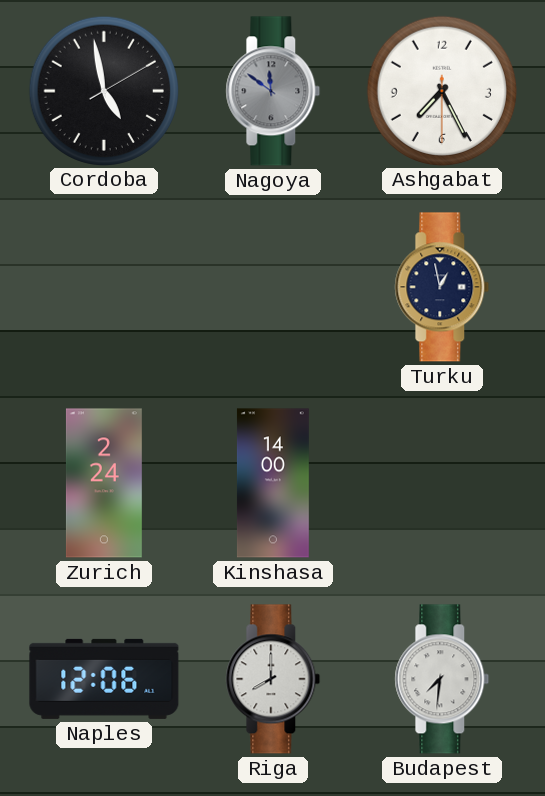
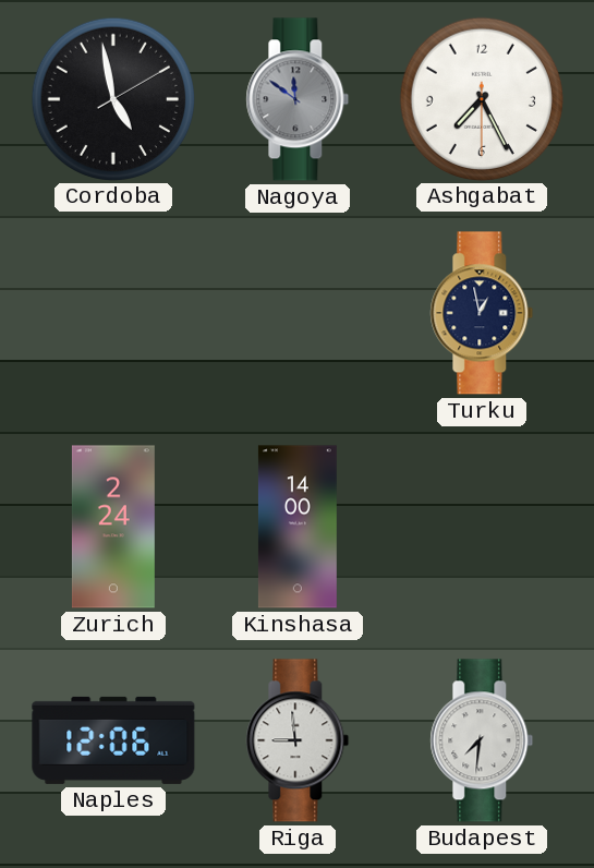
Riga: 8:00 -> 8:59
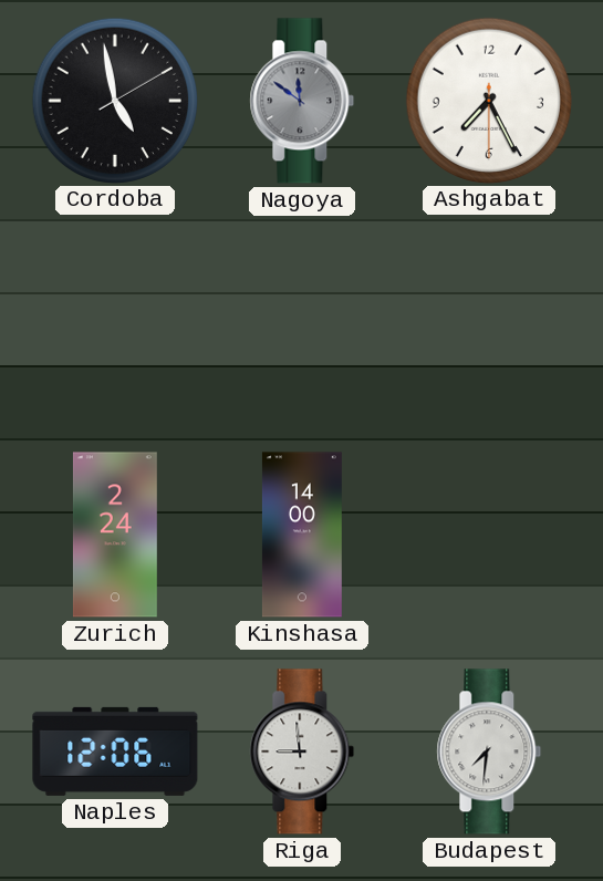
Turku: 12:58 -> none
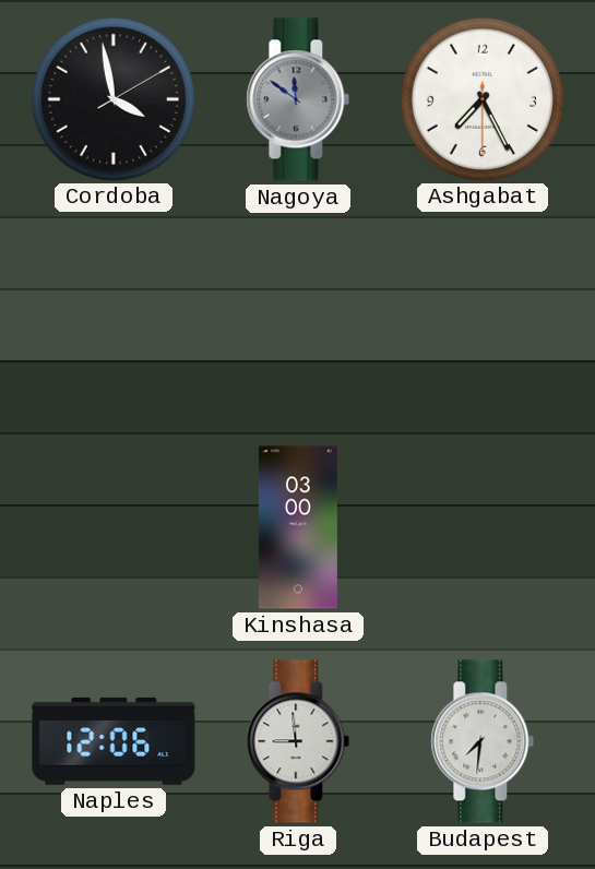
Cordoba: 4:58 -> 3:58
Zurich: 2:24 -> none
Kinshasa: 14:00 -> 03:00
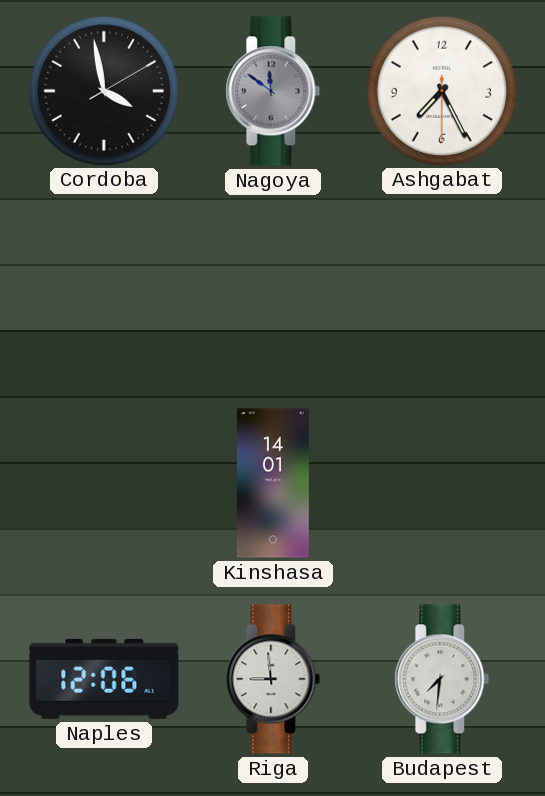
Kinshasa: 03:00 -> 14:01
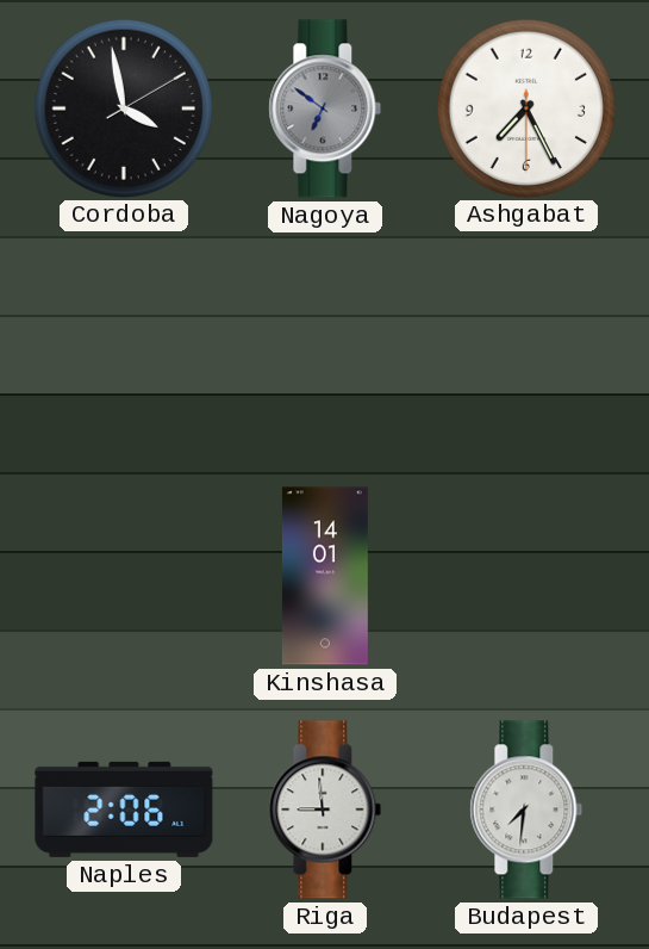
Nagoya: 11:51 -> 6:51
Naples: 12:06 -> 2:06
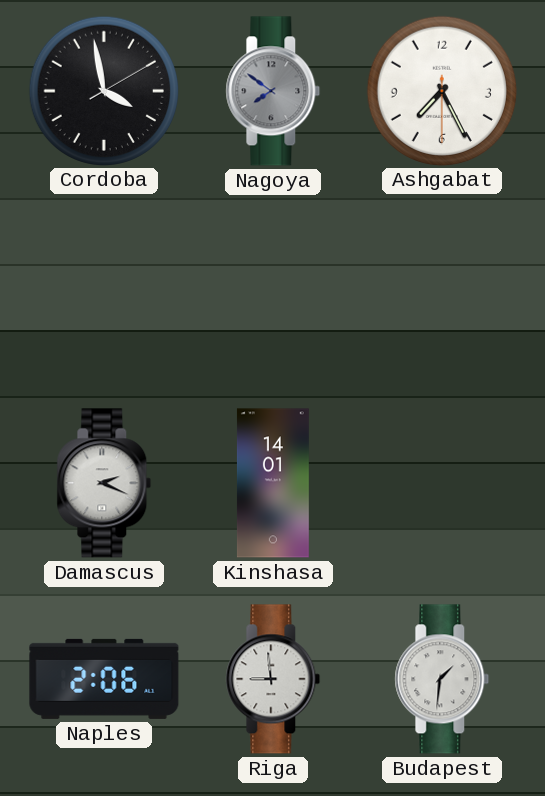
Nagoya: 6:51 -> 7:51
Damascus: none -> 2:19
Budapest: 7:31 -> 1:31
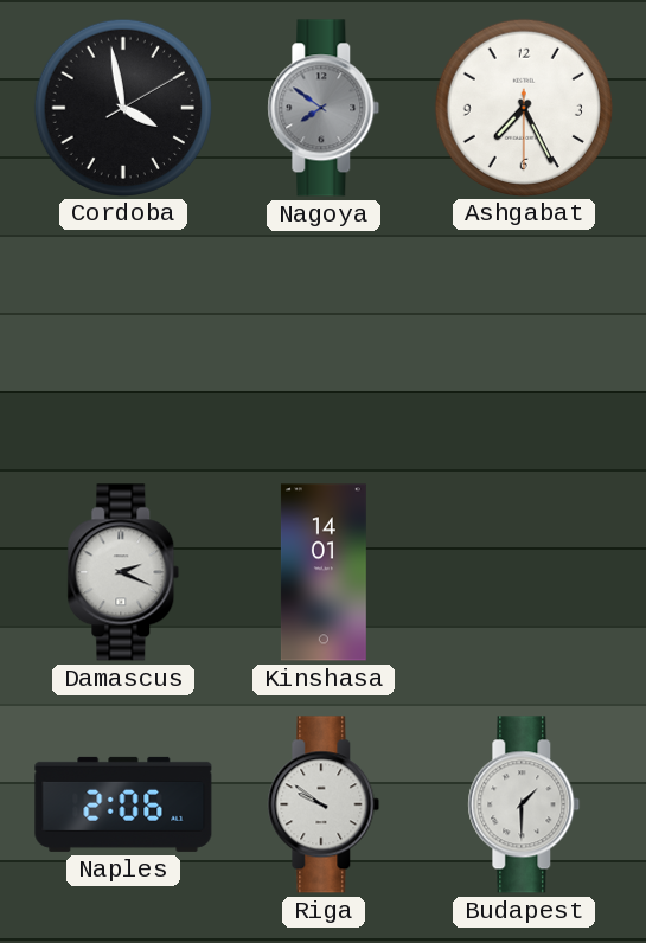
Riga: 8:59 -> 9:51
Budapest: 1:31 -> 1:30
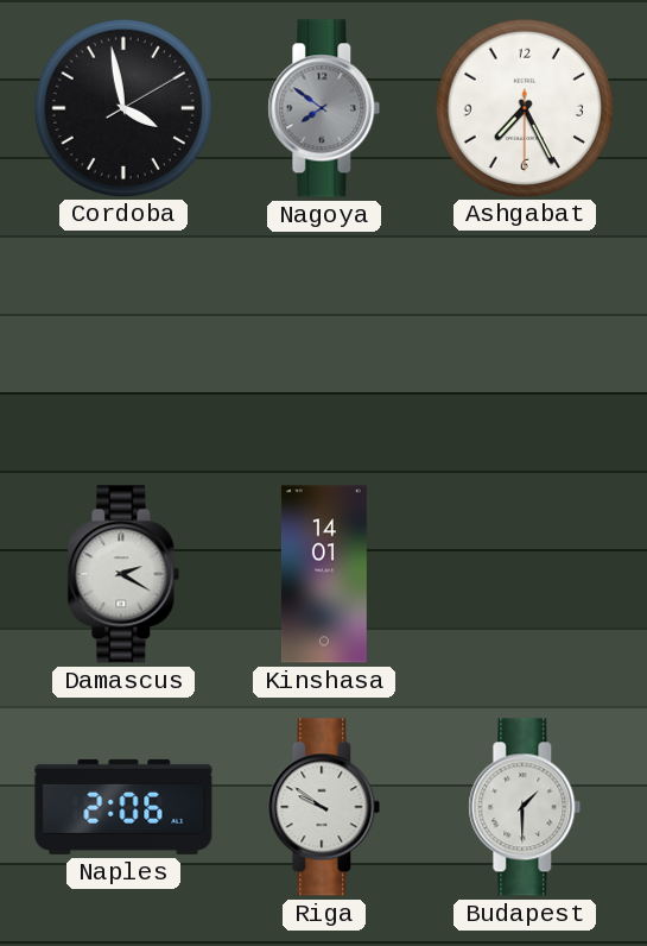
Damascus: 2:19 -> 2:20
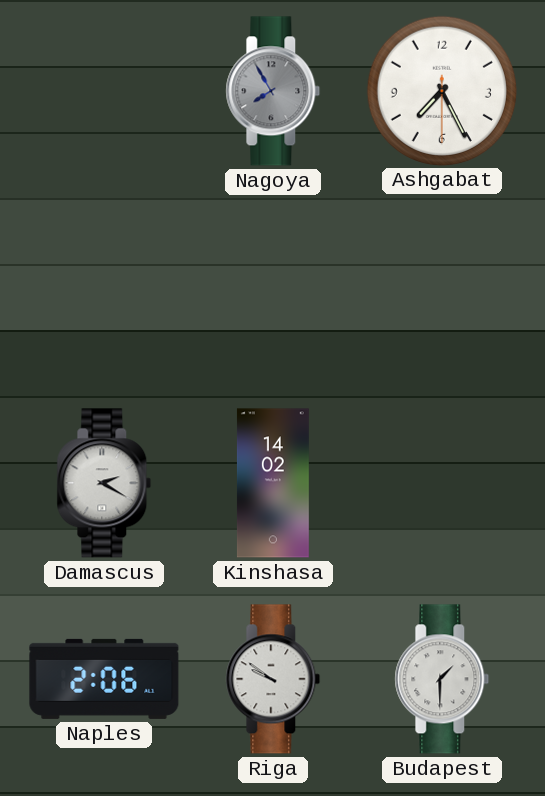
Cordoba: 3:58 -> none
Nagoya: 7:51 -> 7:55
Kinshasa: 14:01 -> 14:02
